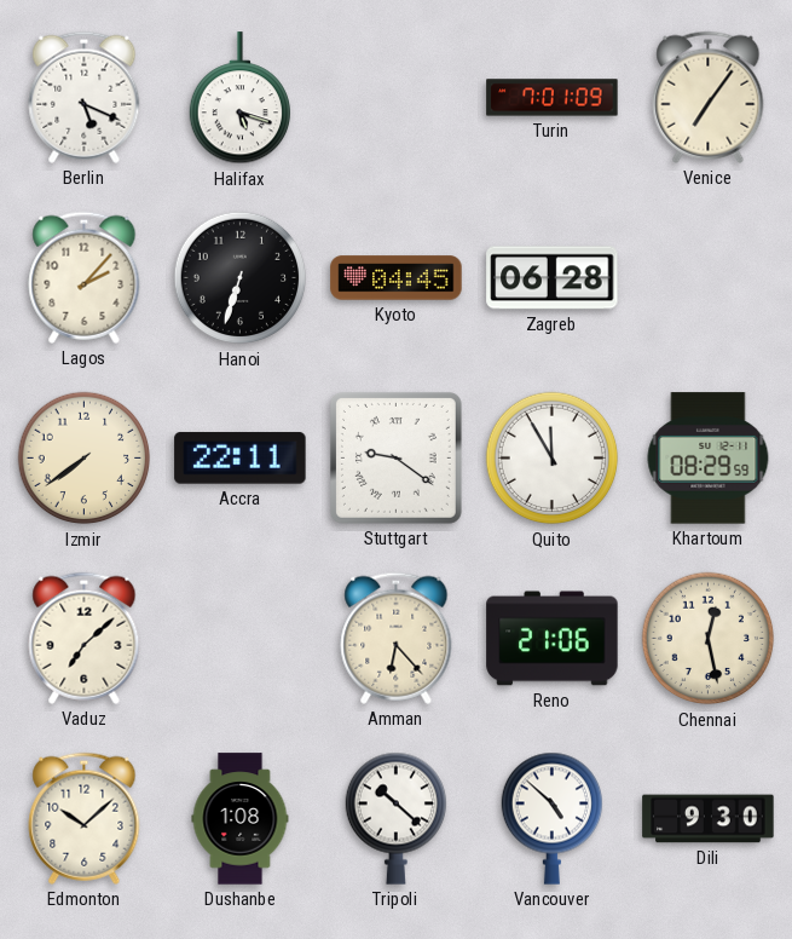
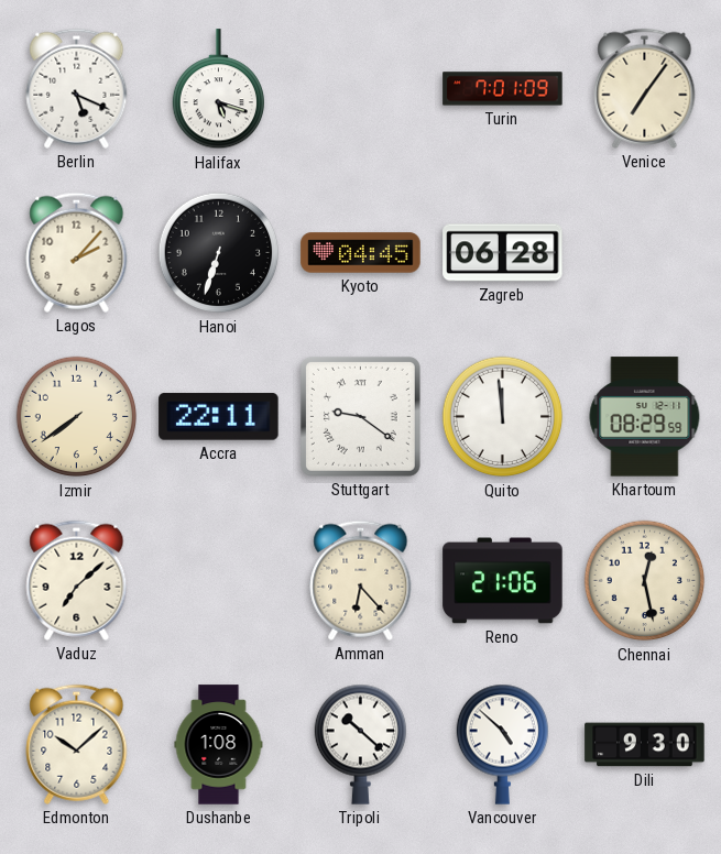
Quito: 11:55 -> 11:59
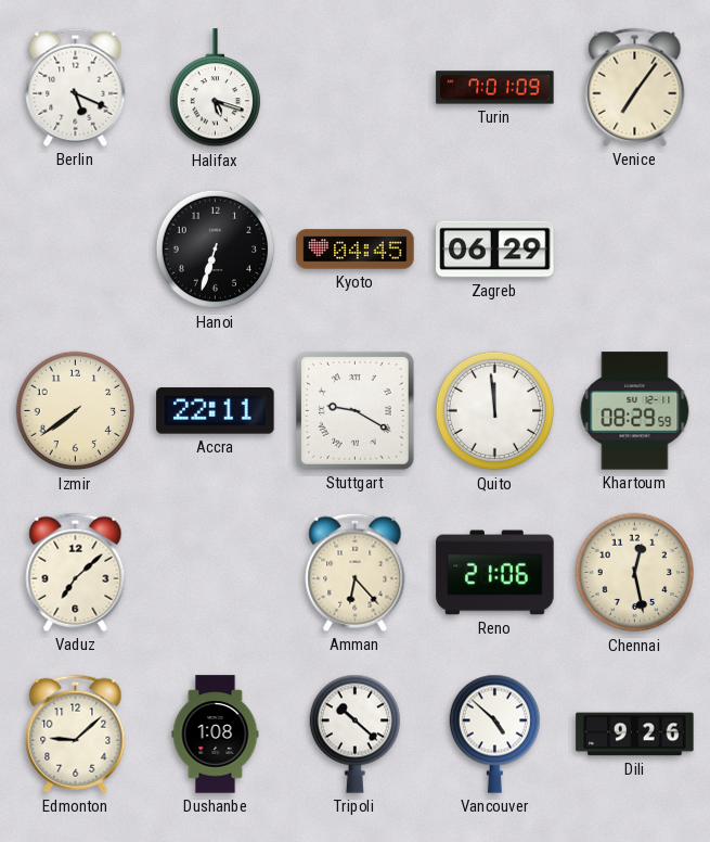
Lagos: 2:07 -> none
Zagreb: 06:28 -> 06:29
Stuttgart: 9:21 -> 9:20
Edmonton: 10:08 -> 9:08
Dili: 9:30 -> 9:26
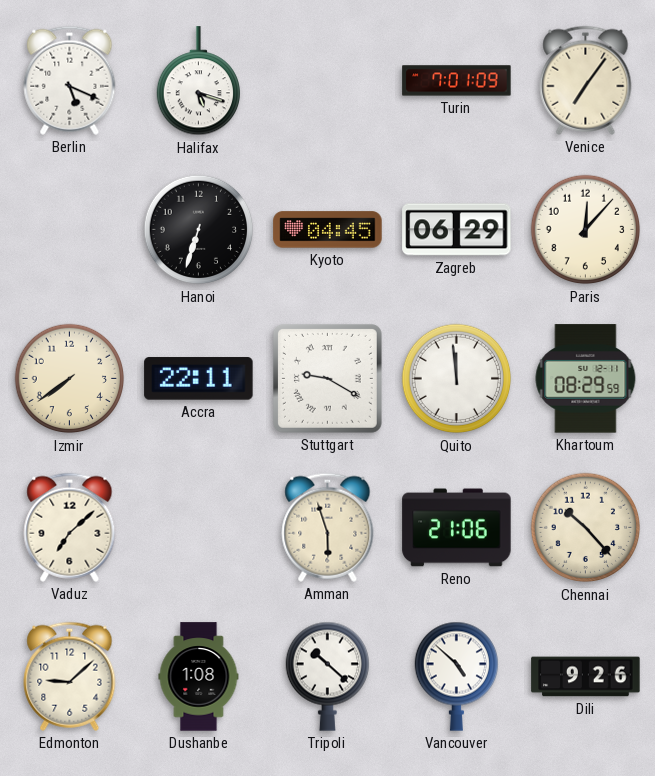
Paris: none -> 12:07
Amman: 6:23 -> 5:57
Chennai: 12:28 -> 10:23
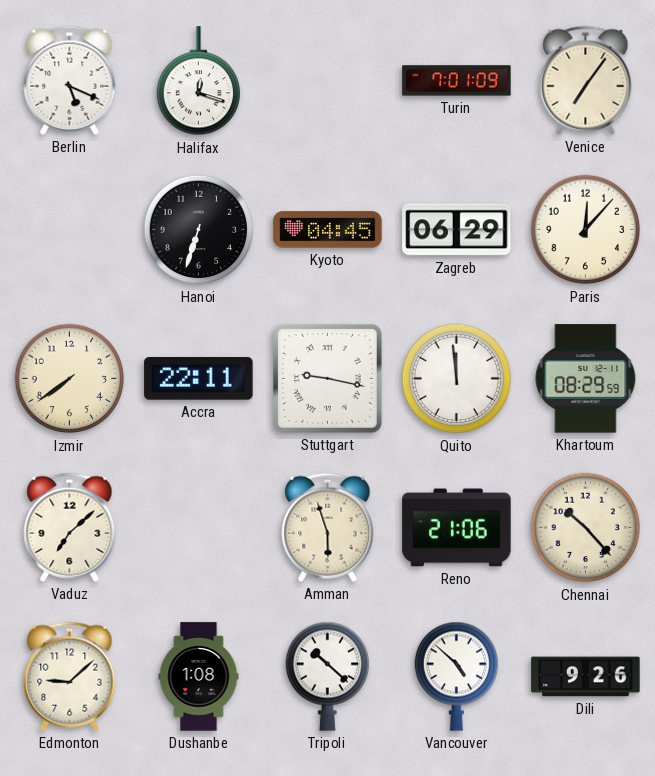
Halifax: 5:18 -> 12:18
Stuttgart: 9:20 -> 9:17
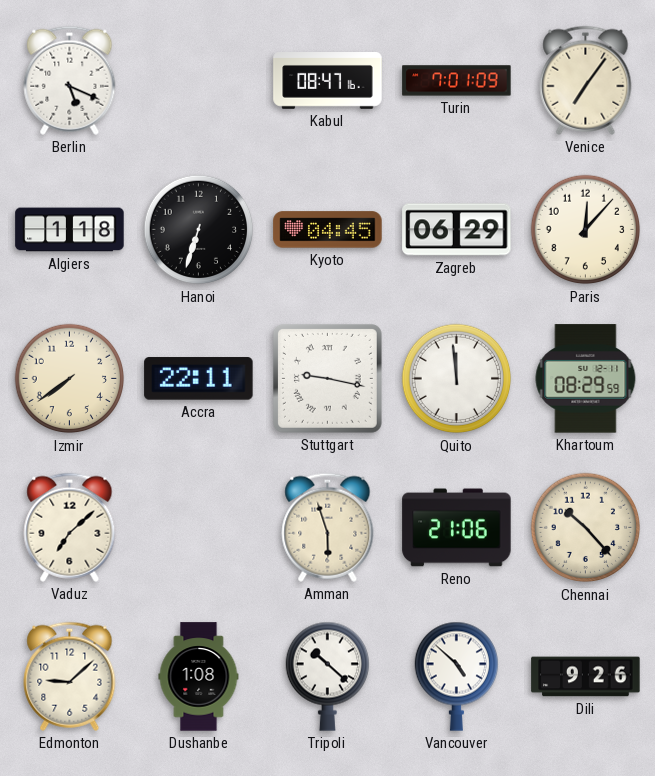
Halifax: 12:18 -> none
Kabul: none -> 08:47
Algiers: none -> 1:18
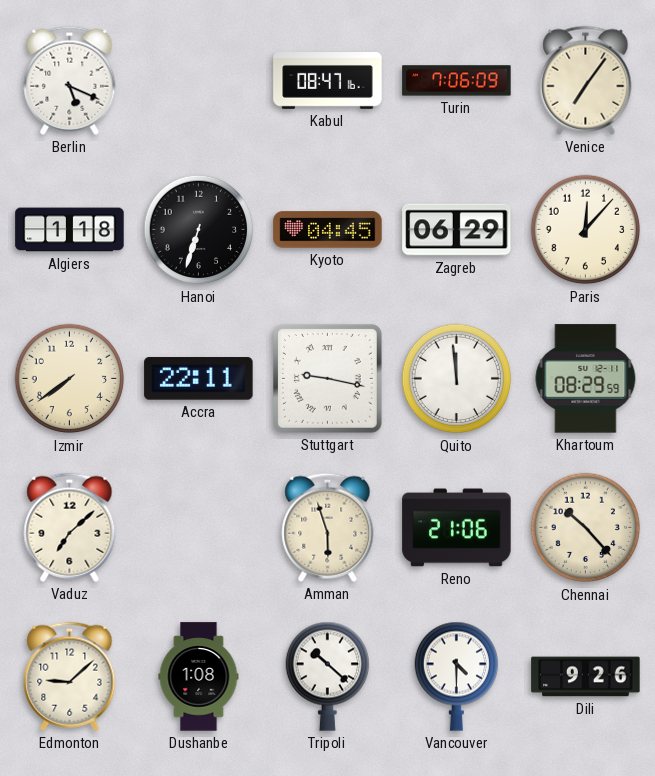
Turin: 7:01 -> 7:06
Vancouver: 4:52 -> 4:30
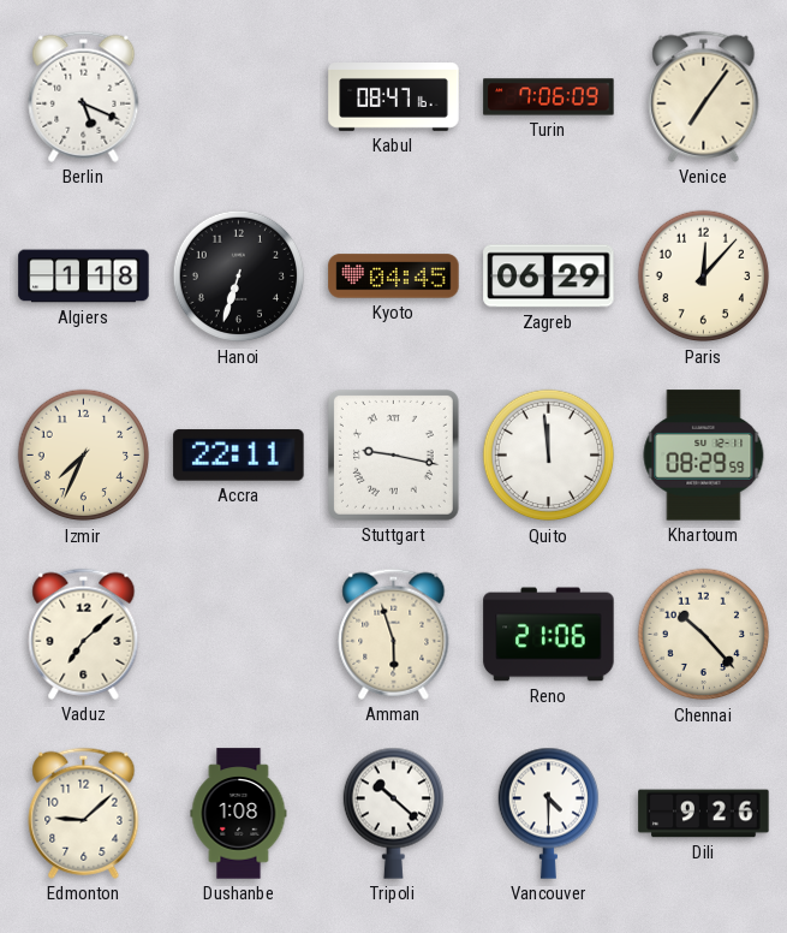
Izmir: 7:39 -> 7:34
